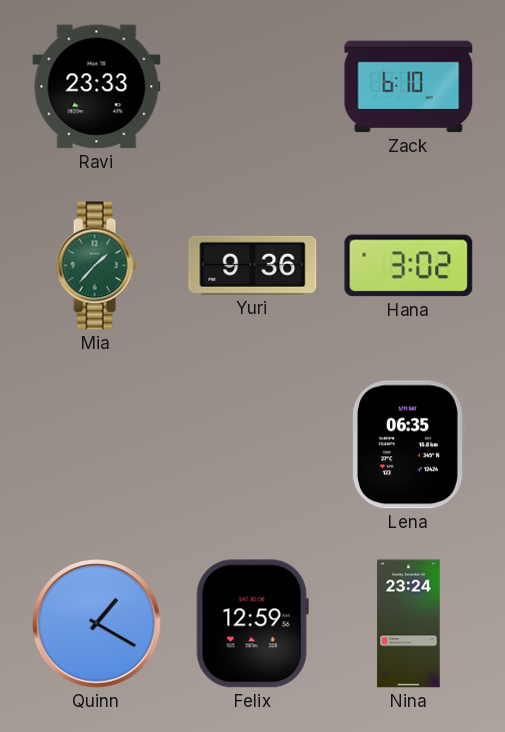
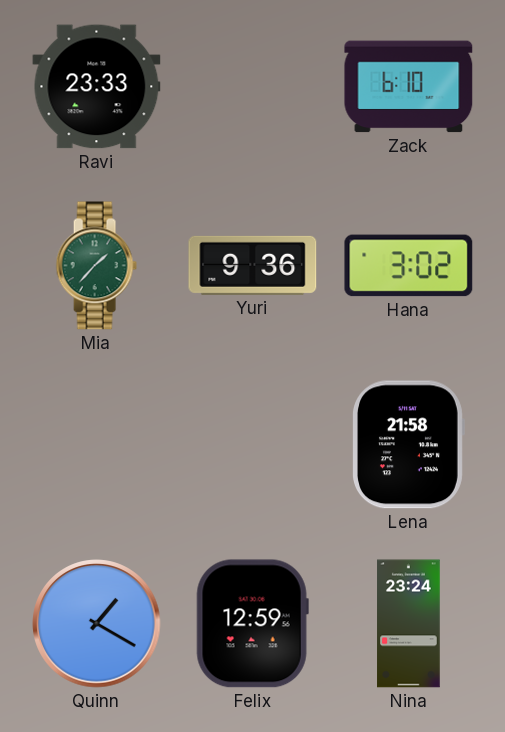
Lena: 06:35 -> 21:58
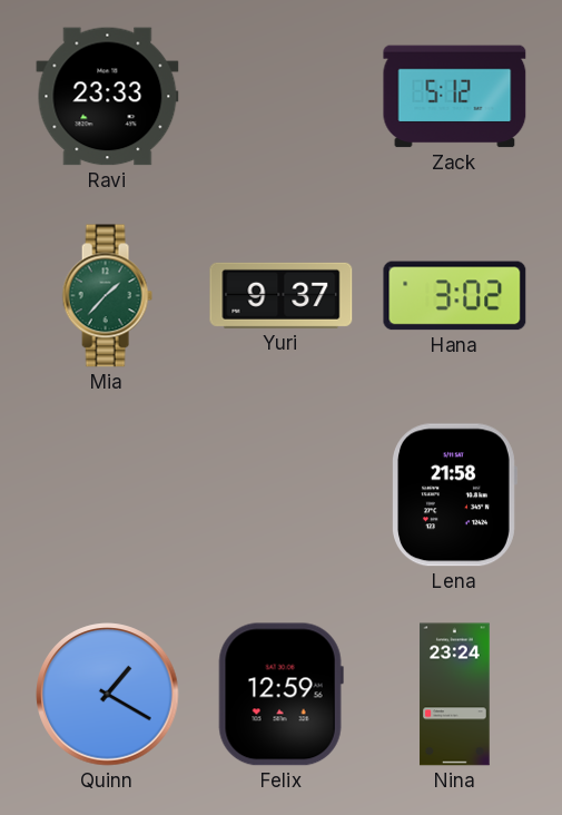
Zack: 6:10 -> 5:12
Yuri: 9:36 -> 9:37
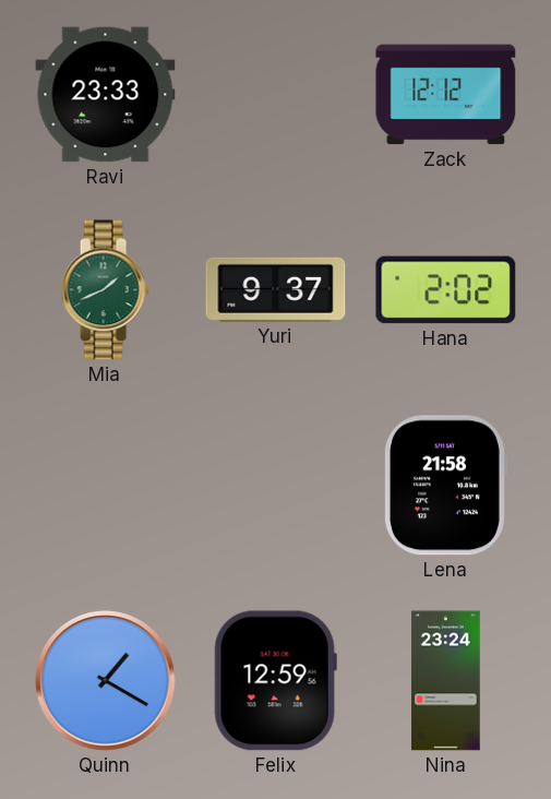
Zack: 5:12 -> 12:12
Mia: 1:37 -> 1:41
Hana: 3:02 -> 2:02
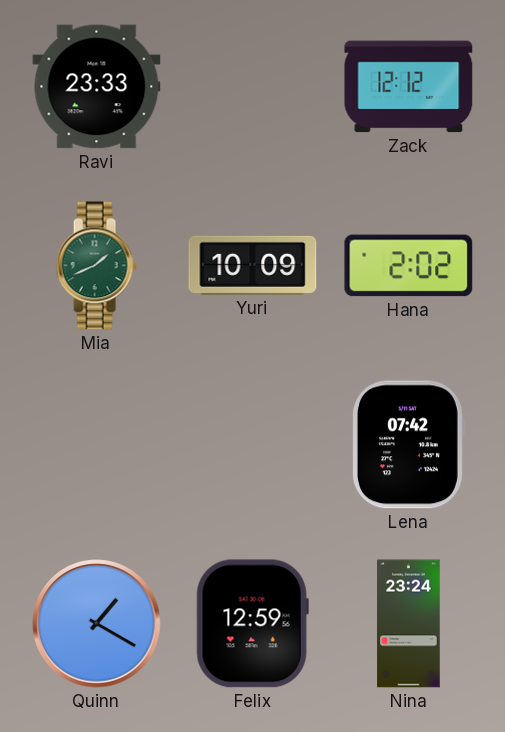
Yuri: 9:37 -> 10:09
Lena: 21:58 -> 07:42
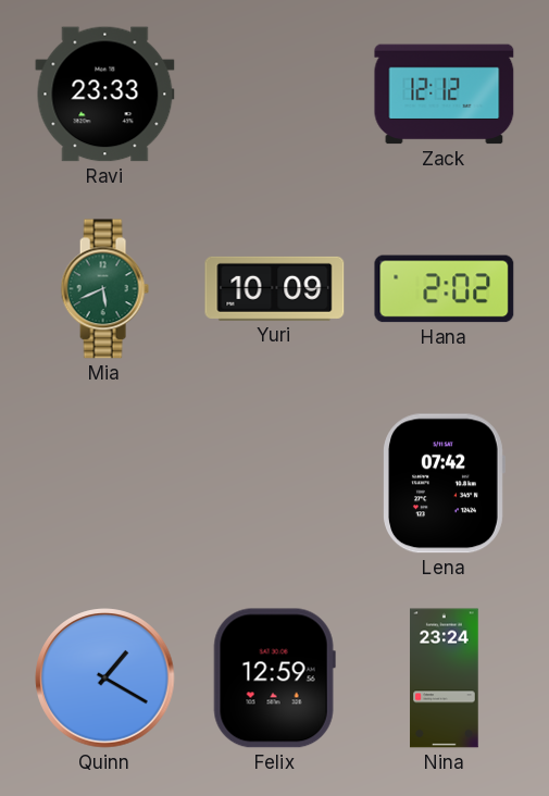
Mia: 1:41 -> 5:41
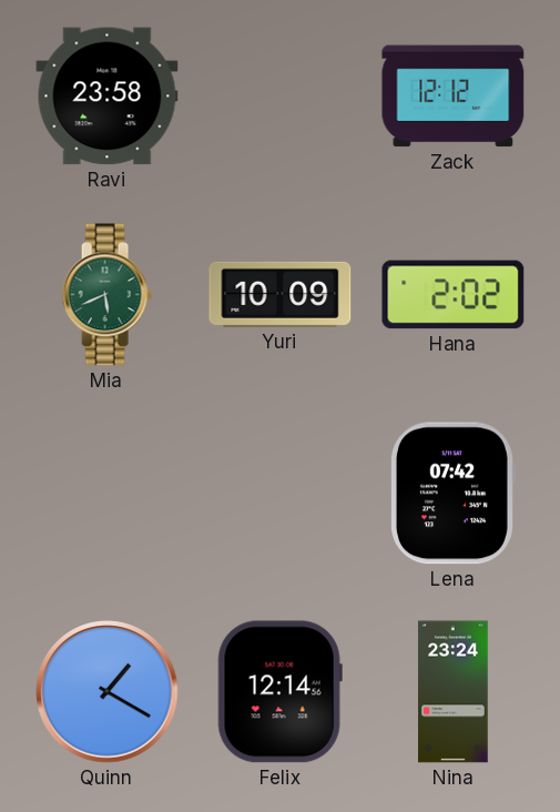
Ravi: 23:33 -> 23:58
Felix: 12:59 -> 12:14
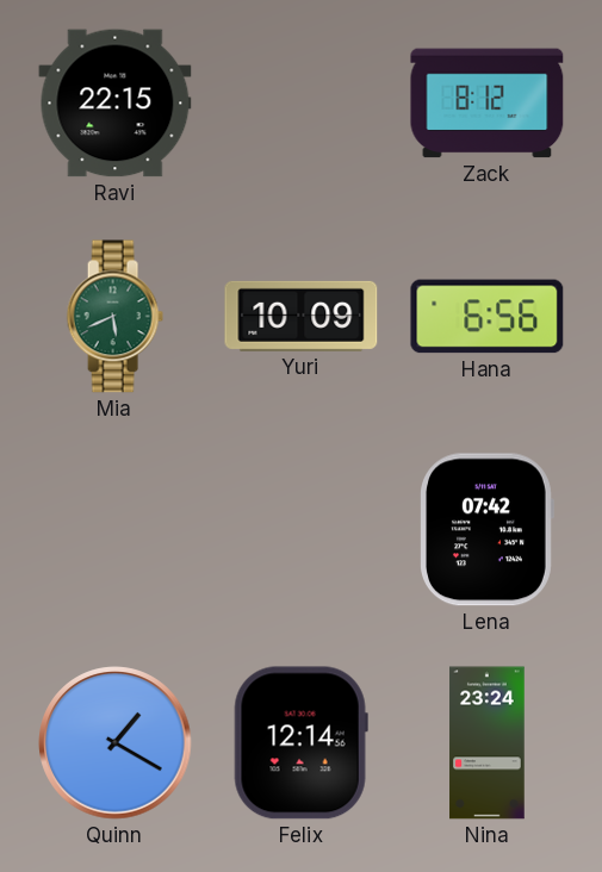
Ravi: 23:58 -> 22:15
Zack: 12:12 -> 8:12
Hana: 2:02 -> 6:56
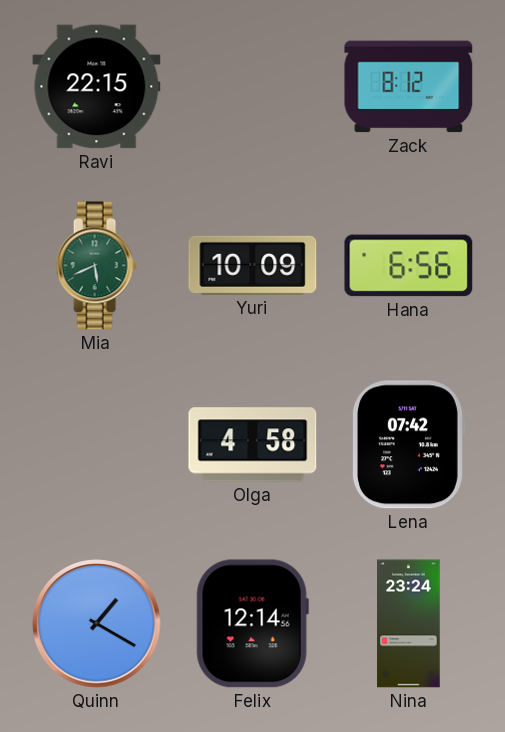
Olga: none -> 4:58
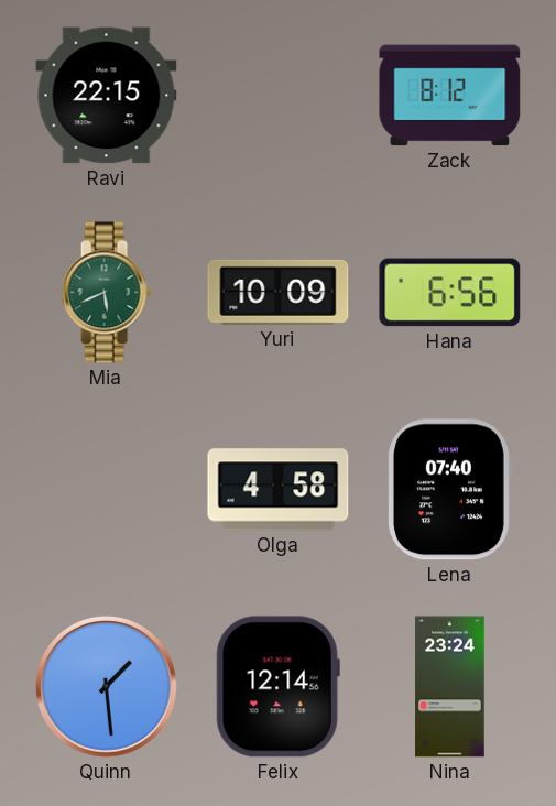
Lena: 07:42 -> 07:40
Quinn: 1:20 -> 1:29
